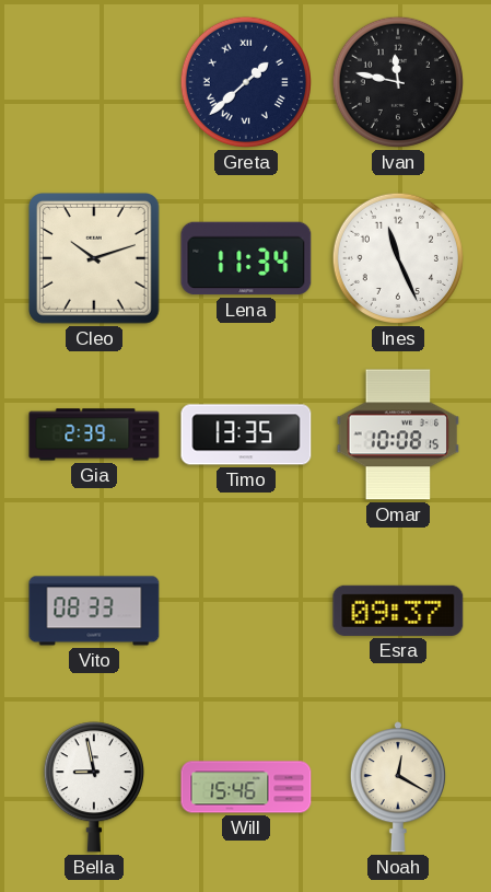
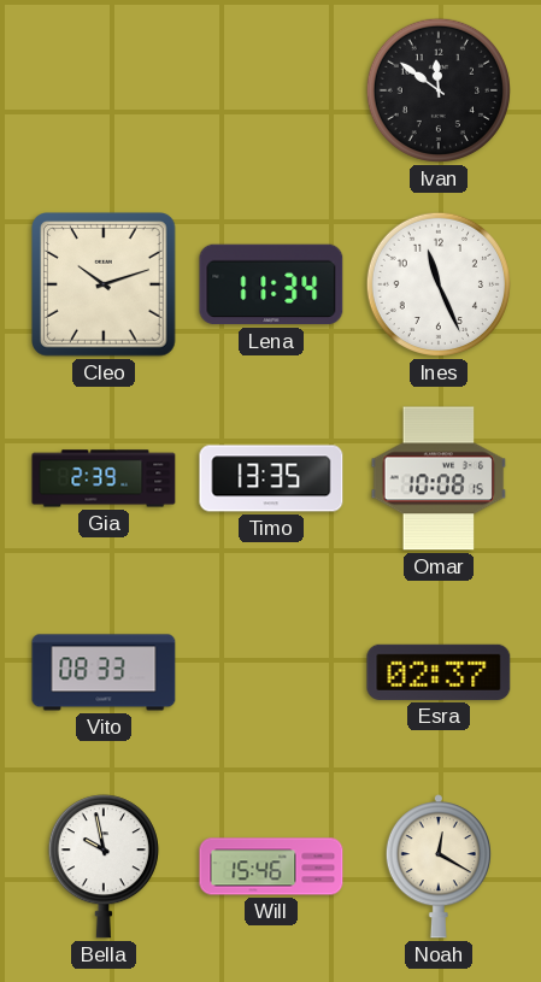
Greta: 1:38 -> none
Ivan: 11:47 -> 11:51
Esra: 09:37 -> 02:37
Bella: 8:58 -> 9:58
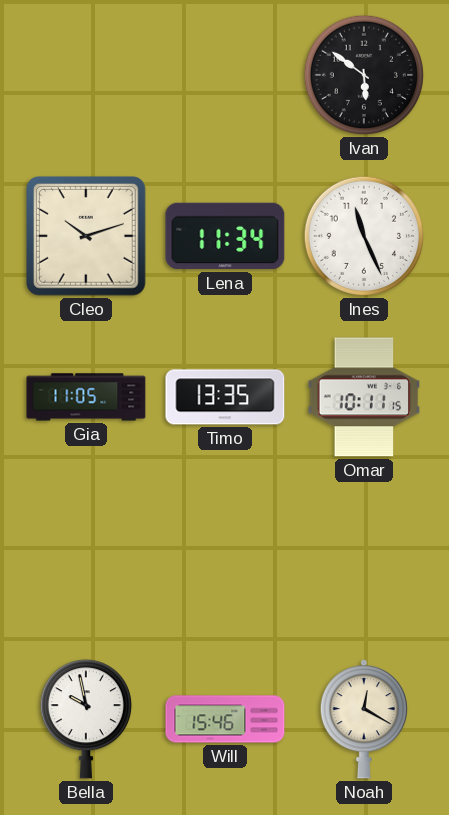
Ivan: 11:51 -> 5:51
Gia: 2:39 -> 11:05
Omar: 10:08 -> 10:11
Vito: 08:33 -> none
Esra: 02:37 -> none
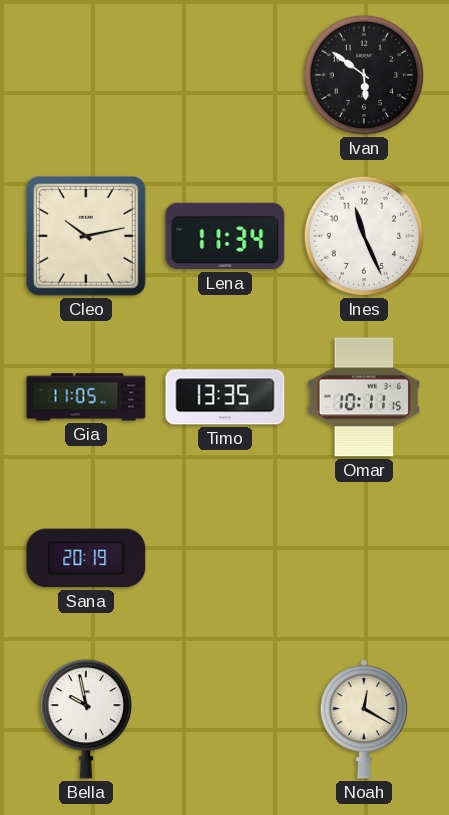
Cleo: 10:12 -> 10:13
Sana: none -> 20:19
Will: 15:46 -> none
